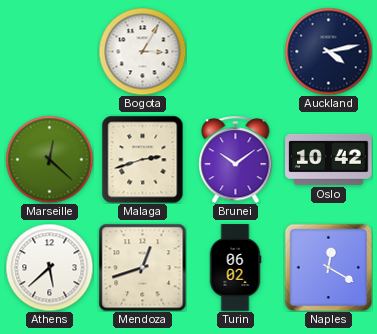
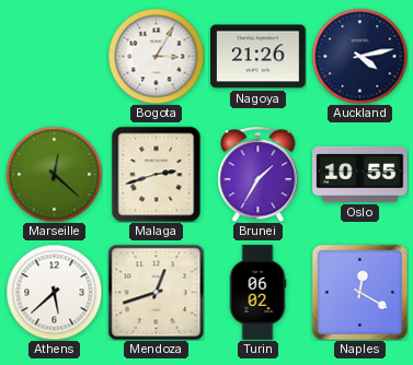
Nagoya: none -> 21:26
Brunei: 10:09 -> 1:35
Oslo: 10:42 -> 10:55
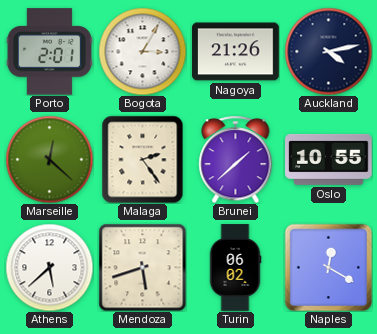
Porto: none -> 2:01
Malaga: 2:42 -> 2:24
Brunei: 1:35 -> 1:38
Mendoza: 12:42 -> 5:42
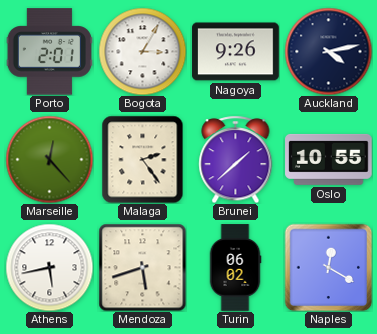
Nagoya: 21:26 -> 9:26
Marseille: 12:22 -> 12:23
Athens: 5:38 -> 5:43
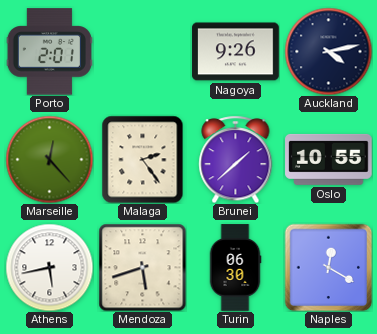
Bogota: 3:05 -> none
Turin: 06:02 -> 06:30
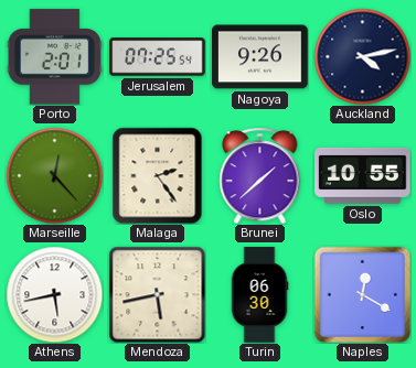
Jerusalem: none -> 07:25
Mendoza: 5:42 -> 5:43
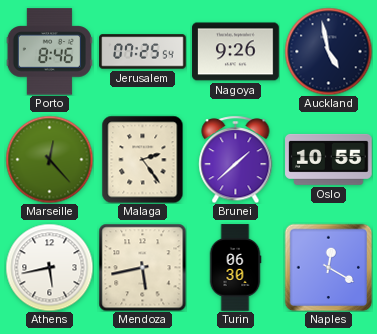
Porto: 2:01 -> 8:46
Auckland: 4:13 -> 4:58
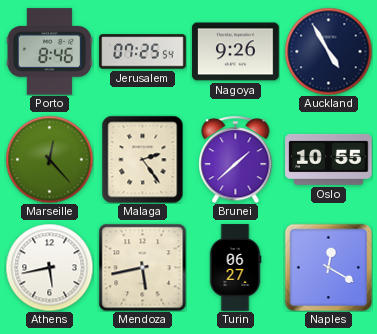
Auckland: 4:58 -> 4:55
Turin: 06:30 -> 06:27
